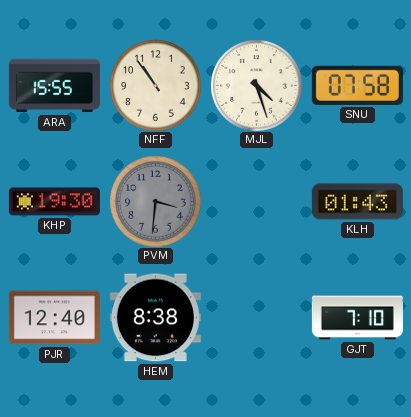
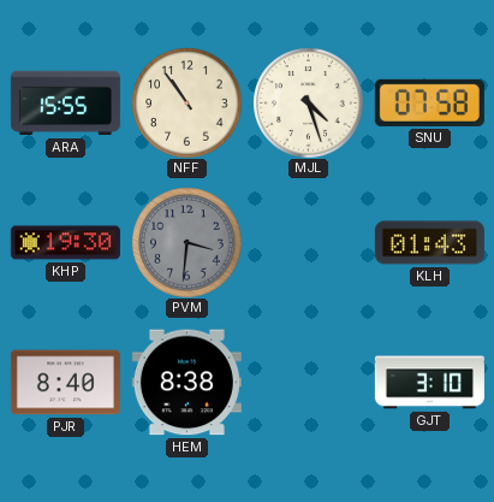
PJR: 12:40 -> 8:40
GJT: 7:10 -> 3:10
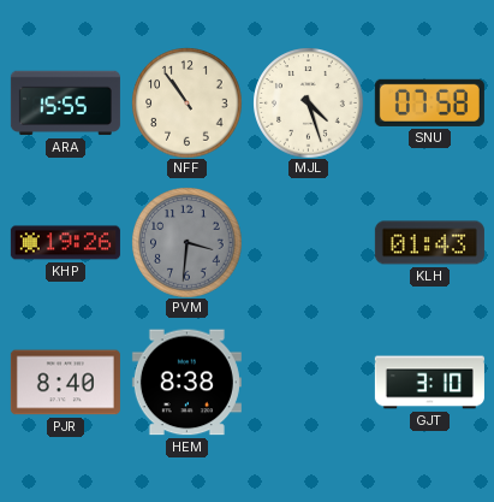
KHP: 19:30 -> 19:26
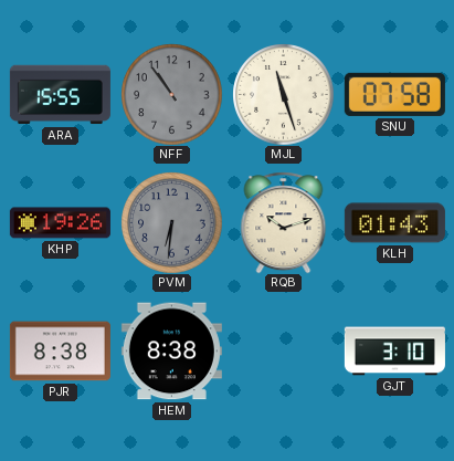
NFF dial: cream -> grey
MJL: 4:27 -> 11:27
PVM: 3:31 -> 6:31
RQB: none -> 10:12
PJR: 8:40 -> 8:38
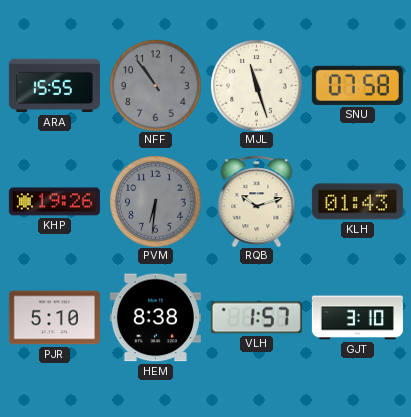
PJR: 8:38 -> 5:10
VLH: none -> 1:57
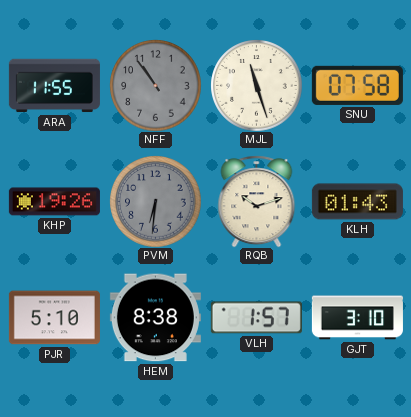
ARA: 15:55 -> 11:55
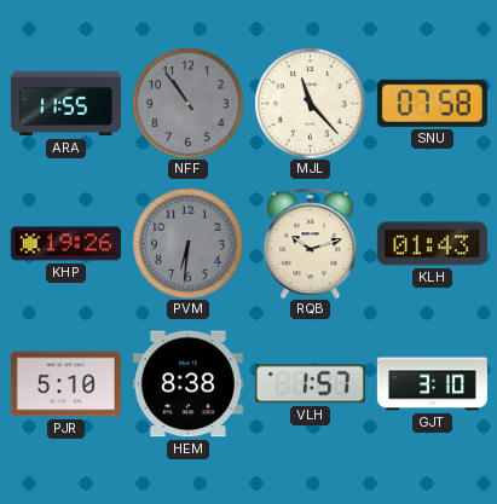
MJL: 11:27 -> 11:23
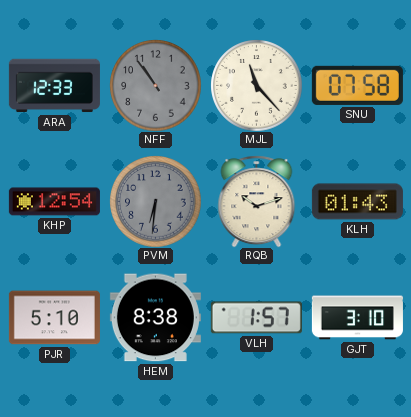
ARA: 11:55 -> 12:33
KHP: 19:26 -> 12:54
